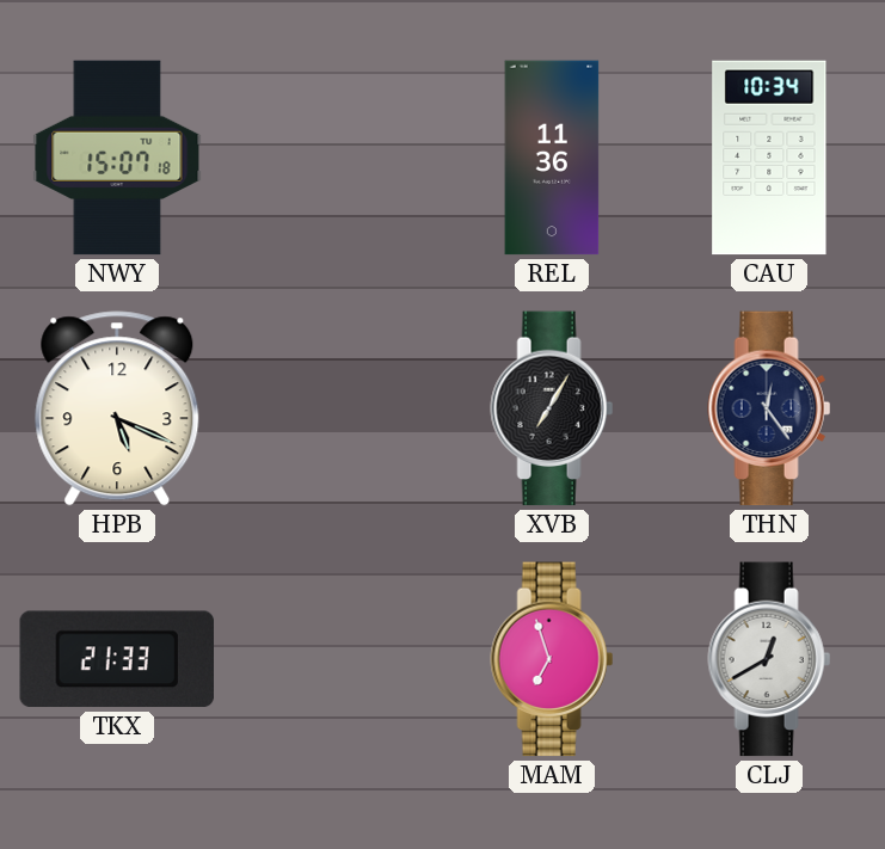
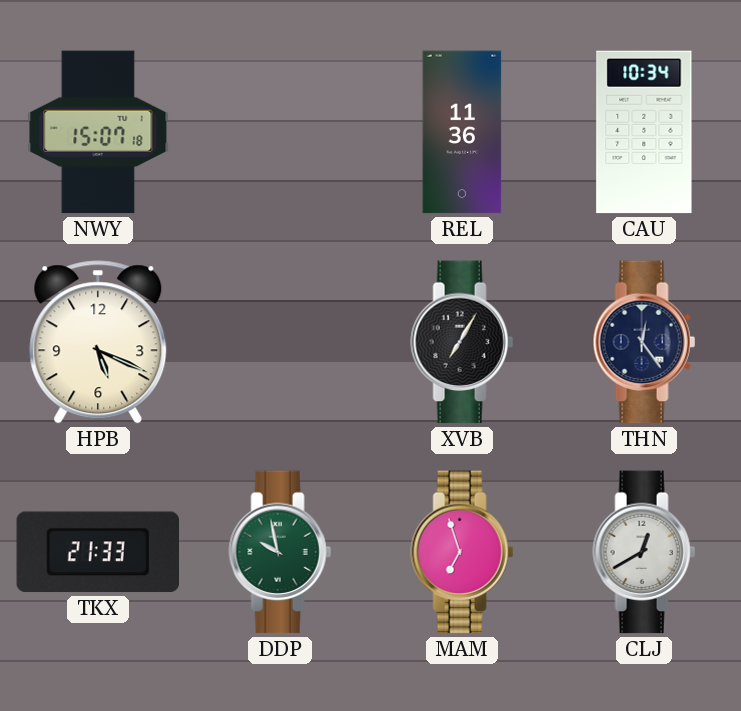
DDP: none -> 9:58
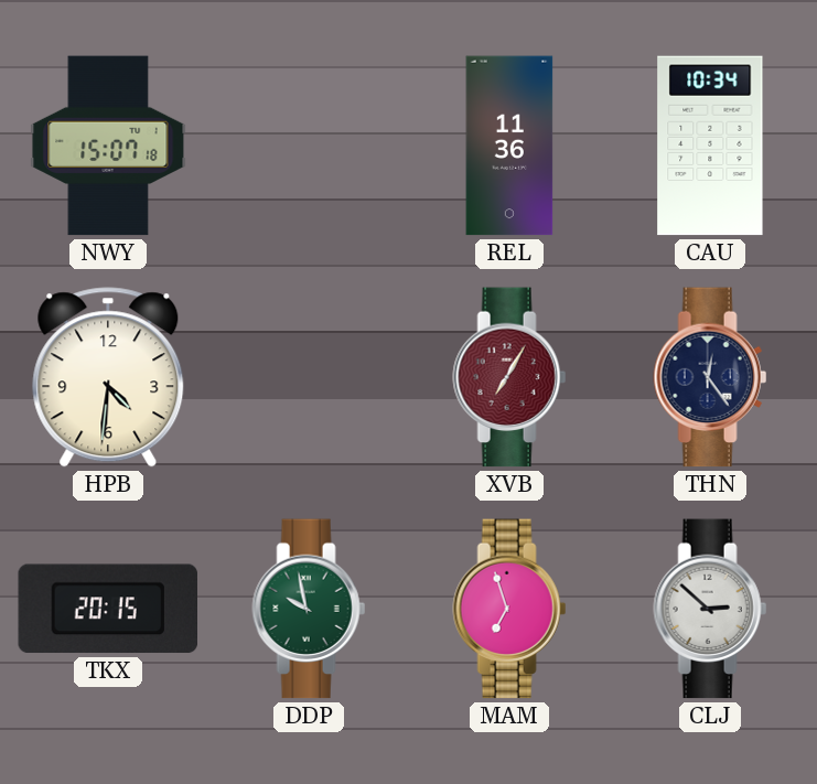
HPB: 5:19 -> 4:31
XVB dial: black -> burgundy
TKX: 21:33 -> 20:15
CLJ: 12:40 -> 2:52
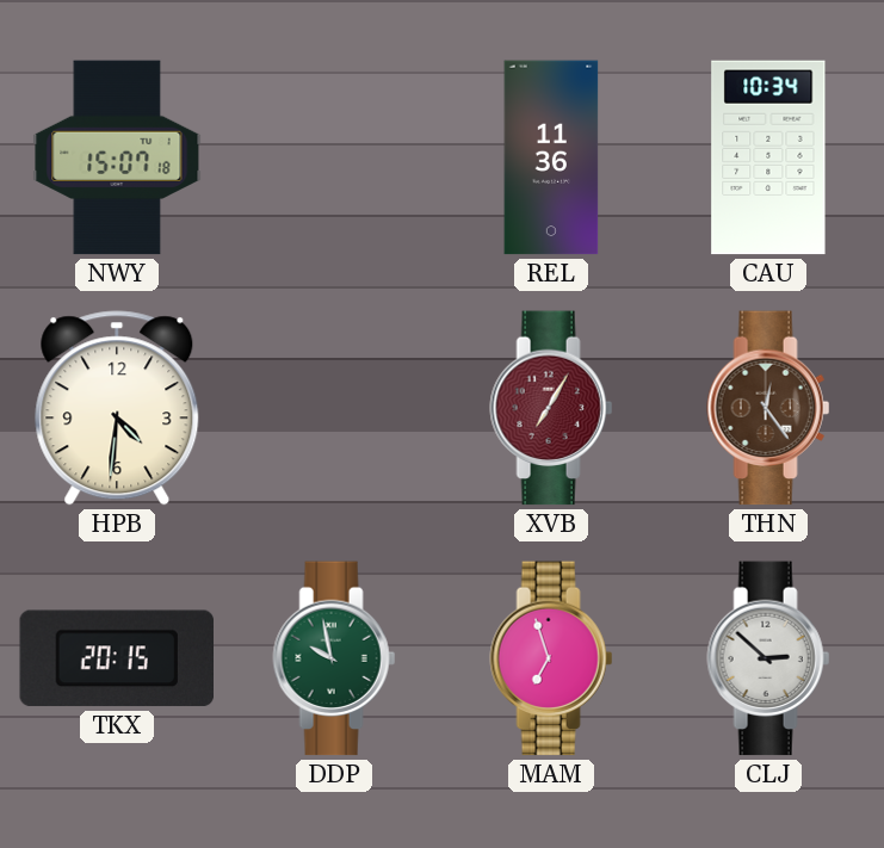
THN dial: navy -> brown
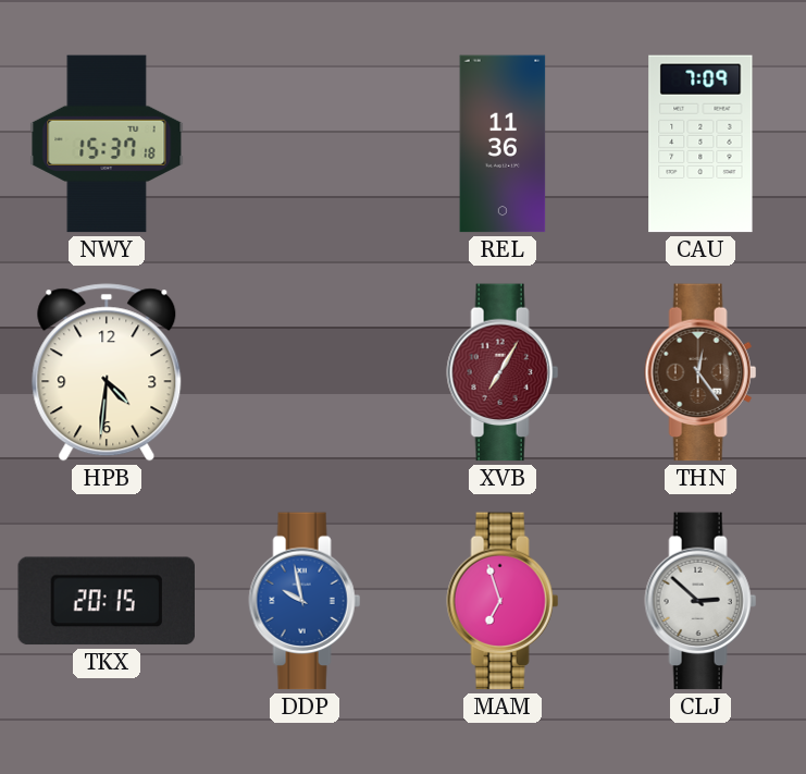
NWY: 15:07 -> 15:37
CAU: 10:34 -> 7:09
DDP dial: green -> blue
